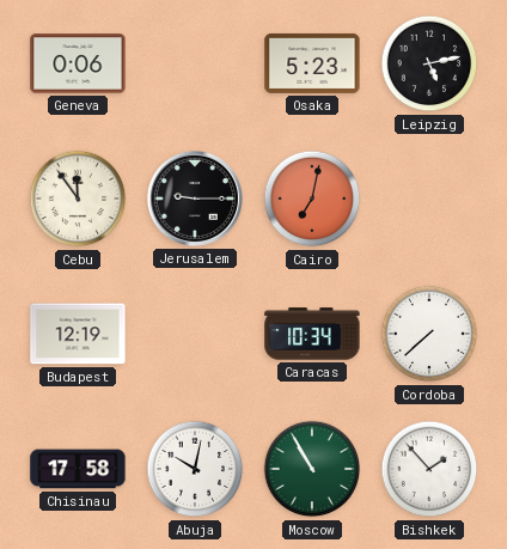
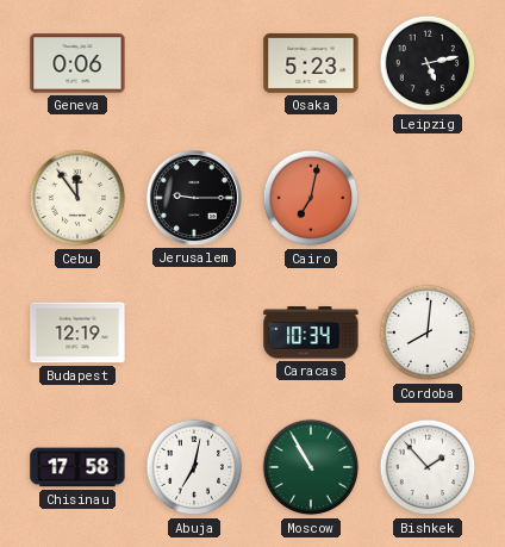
Cordoba: 7:38 -> 8:01
Abuja: 10:02 -> 7:02
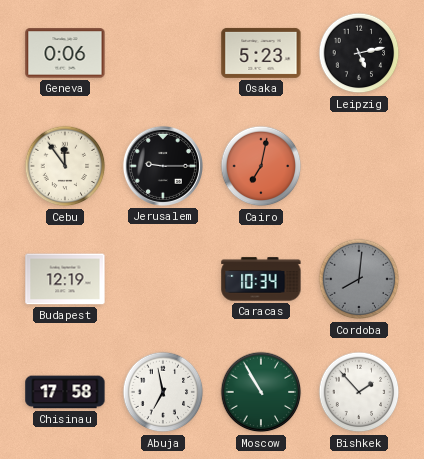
Cordoba dial: white -> grey
Abuja: 7:02 -> 6:58
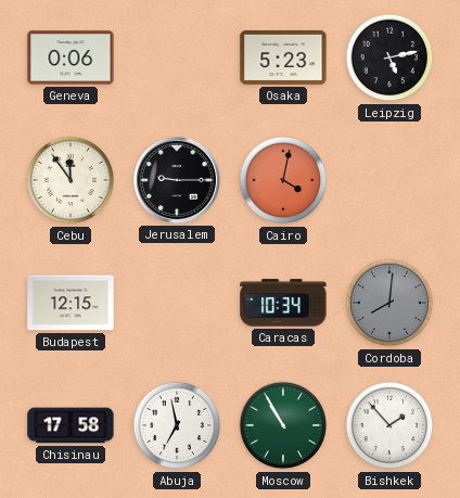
Cairo: 7:02 -> 4:02
Budapest: 12:19 -> 12:15
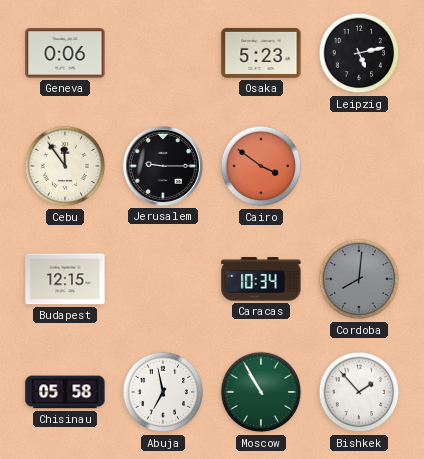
Cairo: 4:02 -> 3:51
Chisinau: 17:58 -> 05:58
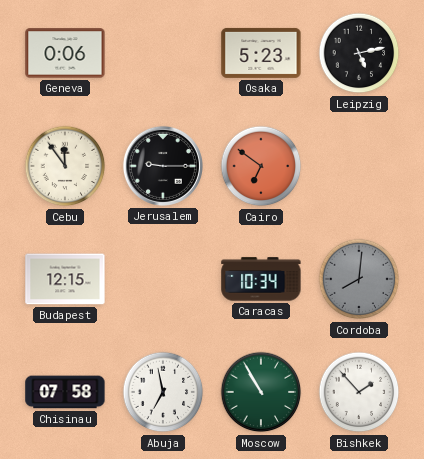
Cairo: 3:51 -> 6:51
Chisinau: 05:58 -> 07:58
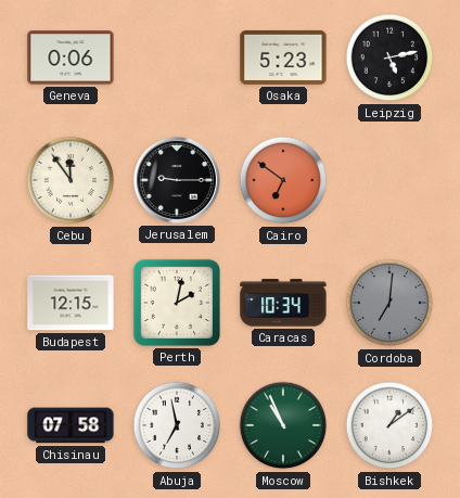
Perth: none -> 2:02
Cordoba: 8:01 -> 7:01
Moscow: 10:55 -> 10:56
Bishkek: 1:53 -> 1:09
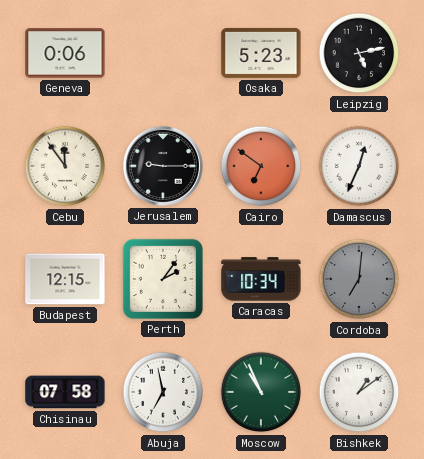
Damascus: none -> 12:34
Perth: 2:02 -> 2:06
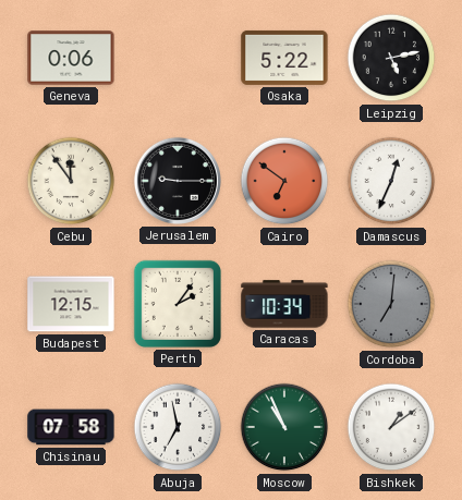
Osaka: 5:23 -> 5:22
